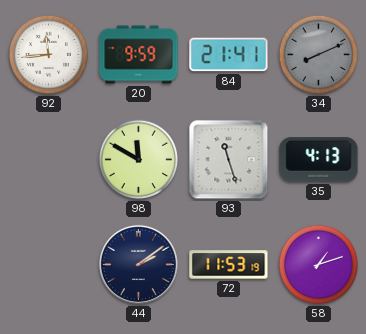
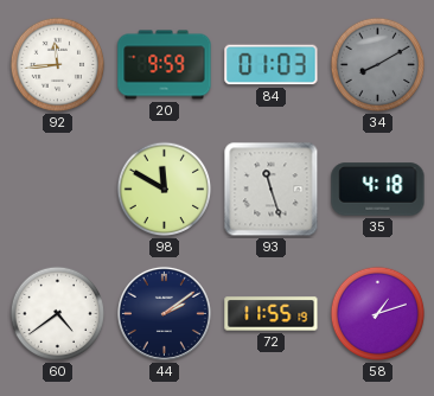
84: 21:41 -> 01:03
34: 8:11 -> 8:10
35: 4:13 -> 4:18
60: none -> 4:39
72: 11:53 -> 11:55
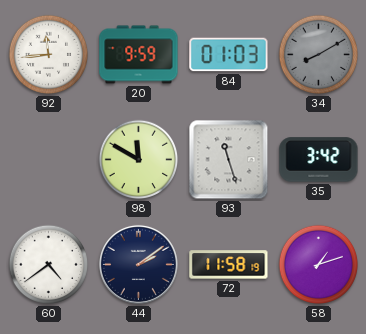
35: 4:18 -> 3:42
72: 11:55 -> 11:58
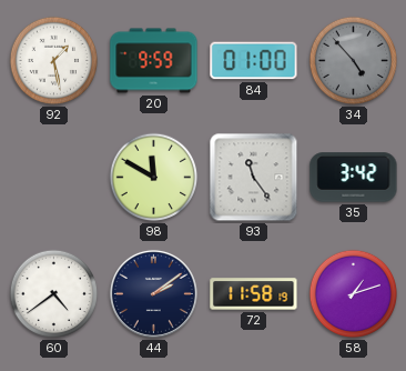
92: 11:44 -> 1:28
84: 01:03 -> 01:00
34: 8:10 -> 4:53
93: 11:27 -> 11:24
